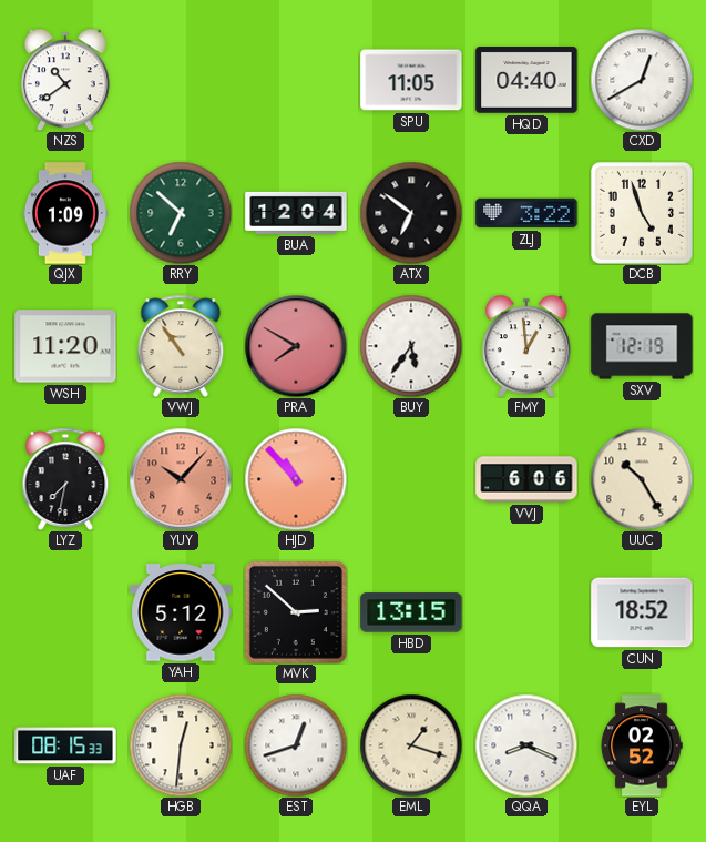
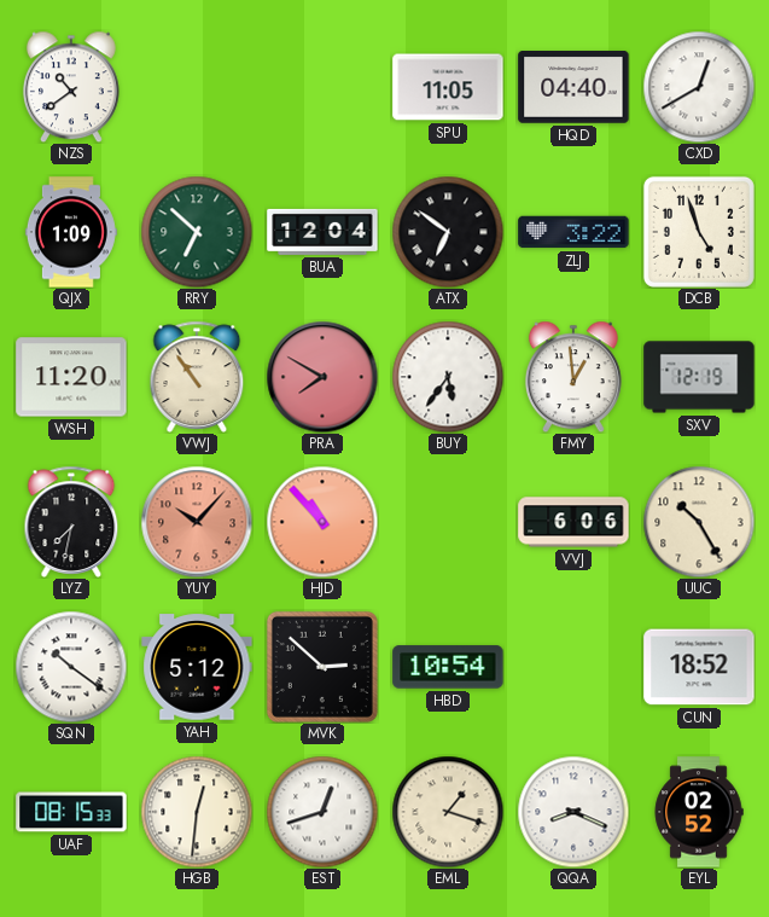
SQN: none -> 10:21
HBD: 13:15 -> 10:54
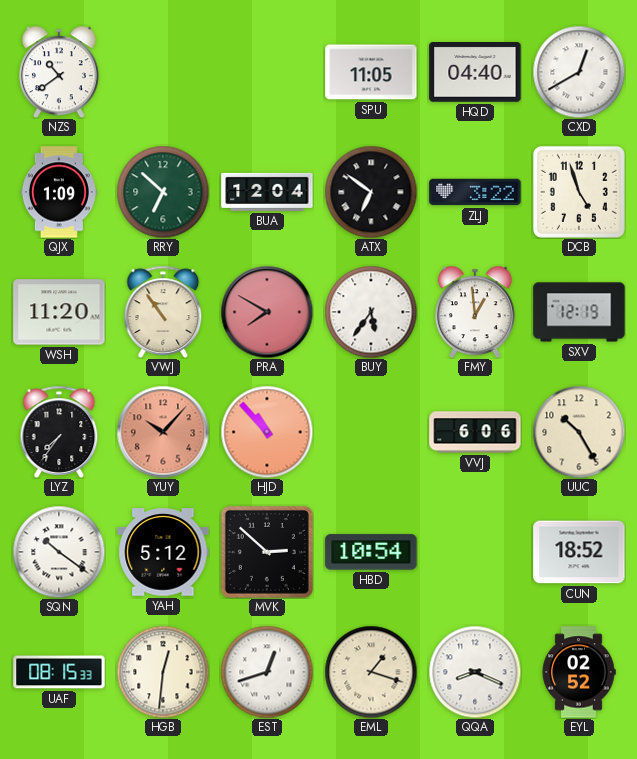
LYZ: 7:32 -> 7:36
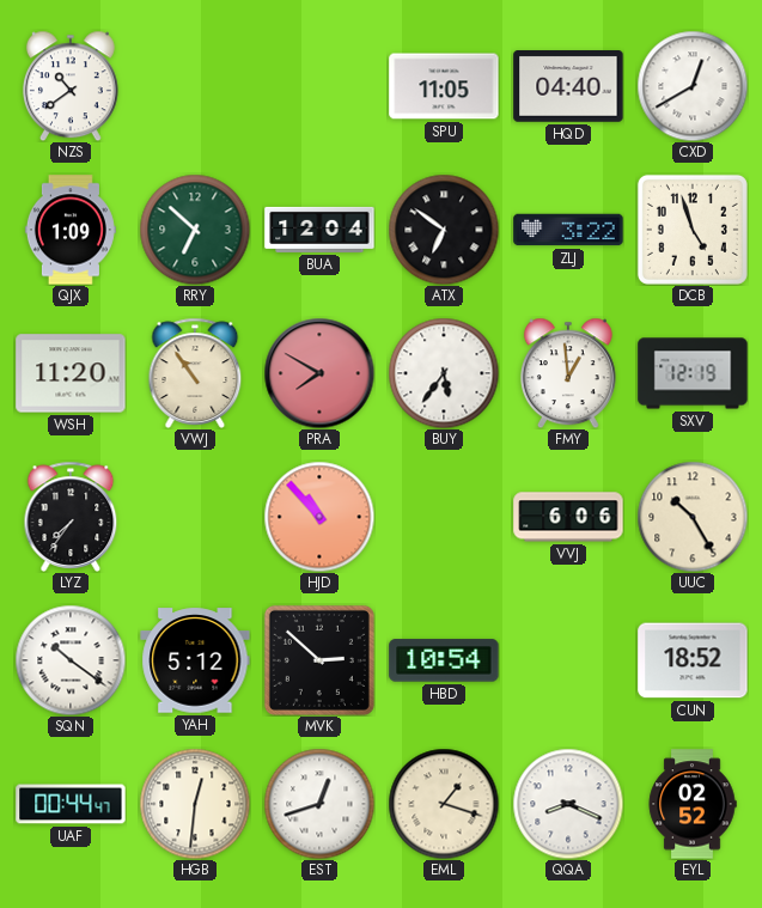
YUY: 10:07 -> none
UAF: 08:15 -> 00:44
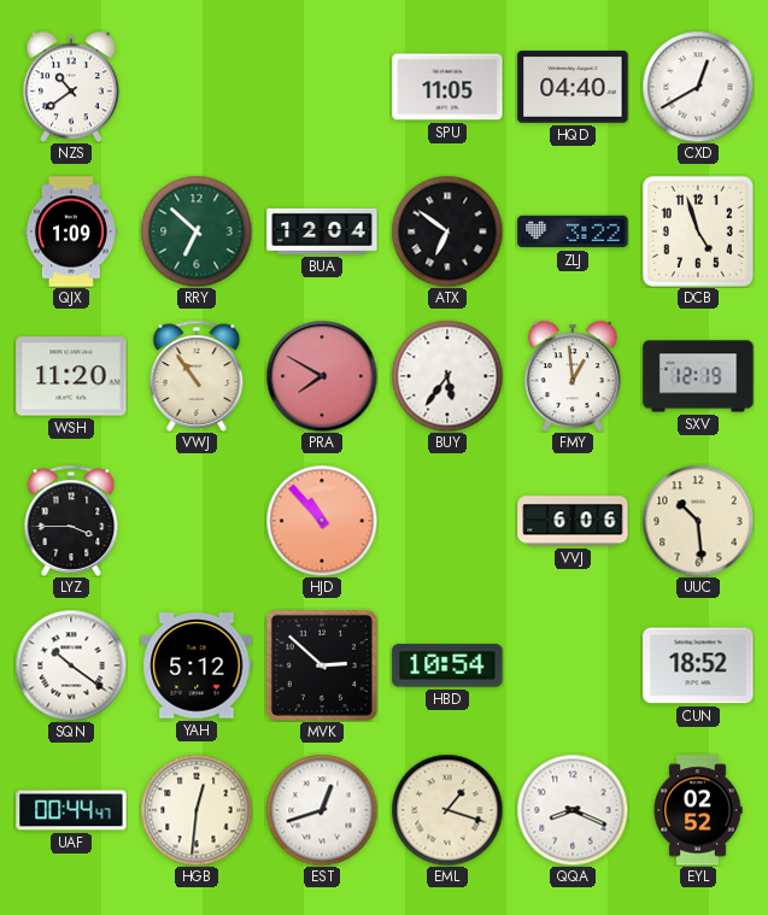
LYZ: 7:36 -> 3:45
UUC: 10:25 -> 10:29
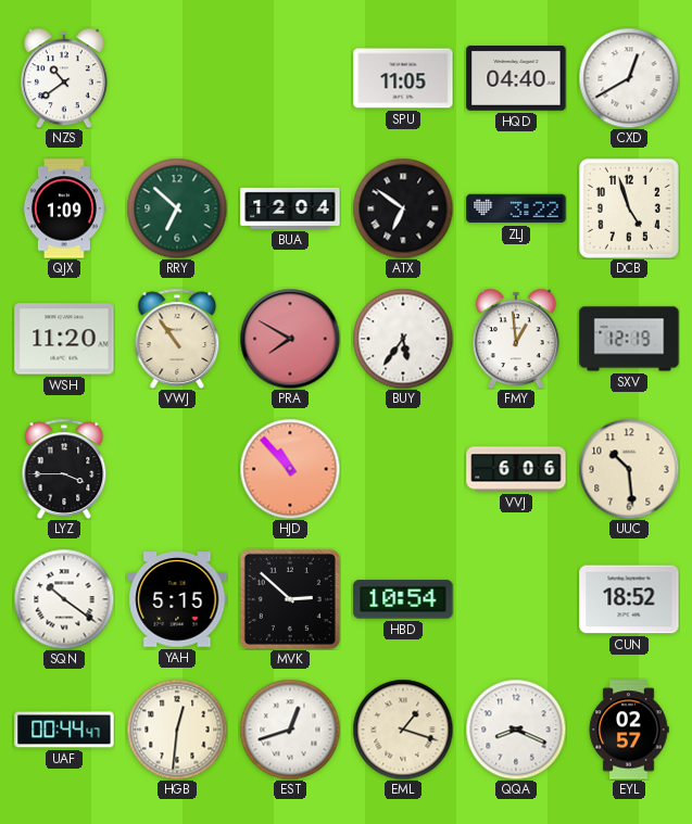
YAH: 5:12 -> 5:15
EYL: 02:52 -> 02:57
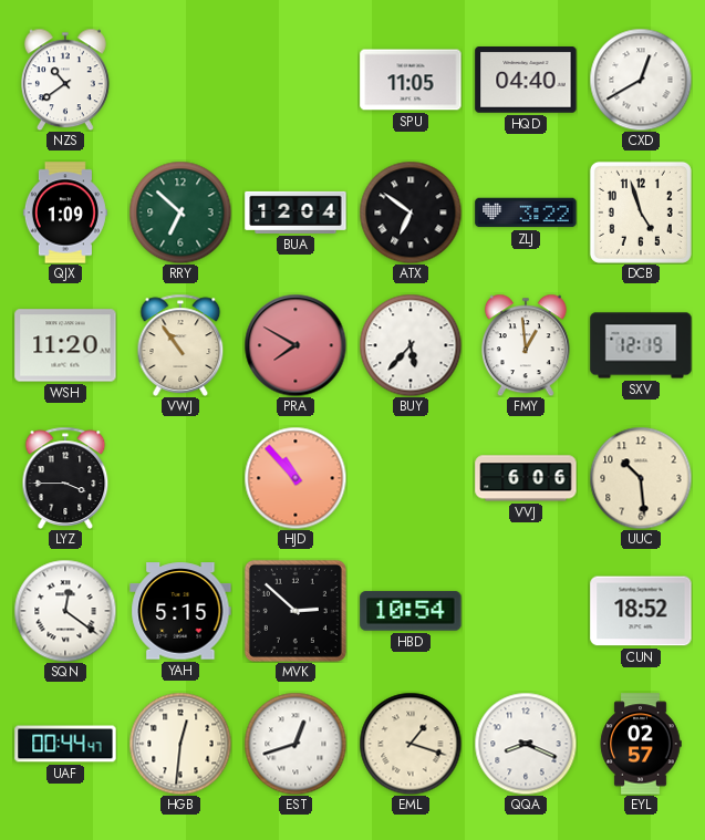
BUY: 5:36 -> 5:37
SQN: 10:21 -> 12:21
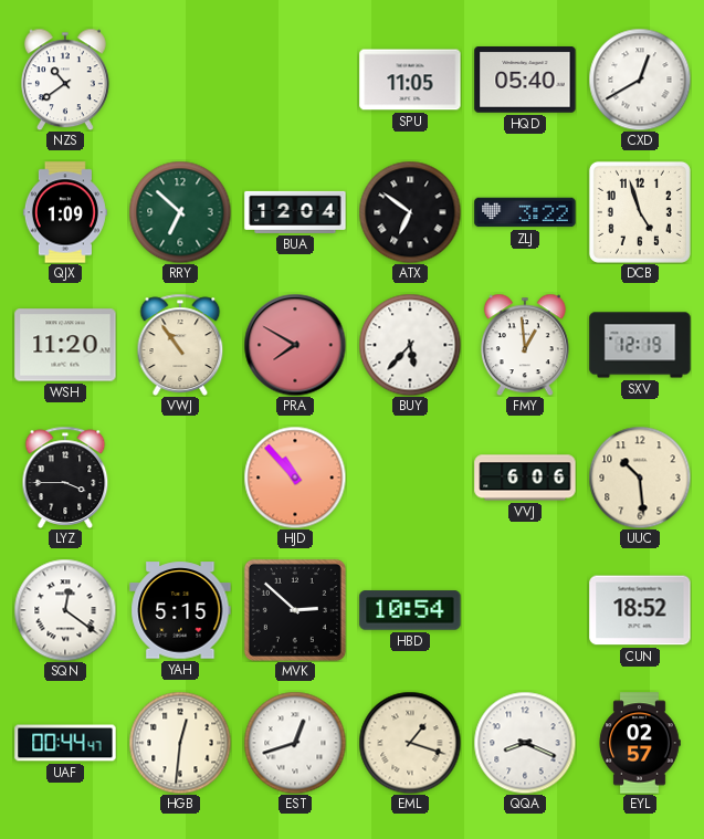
HQD: 04:40 -> 05:40
